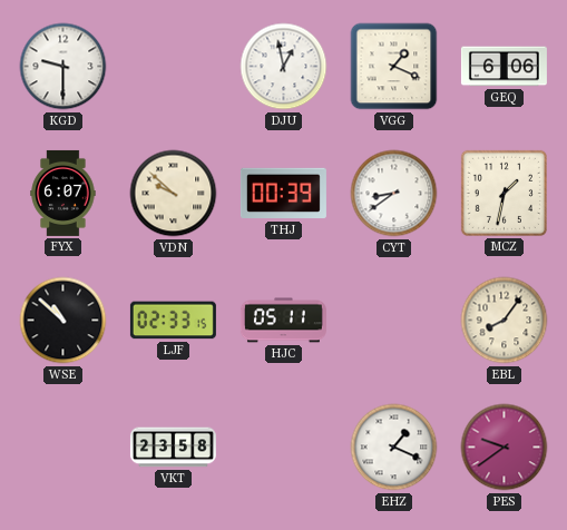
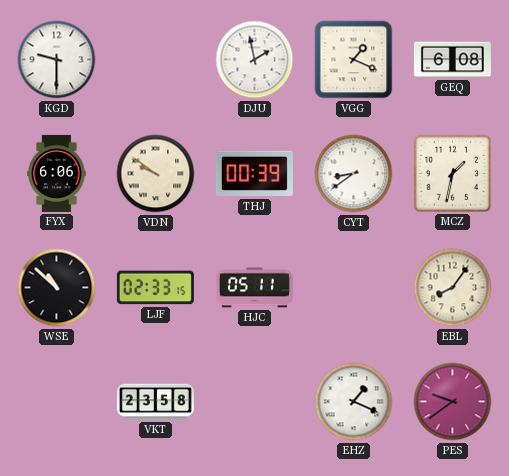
DJU: 12:58 -> 1:58
GEQ: 6:06 -> 6:08
FYX: 6:07 -> 6:06
VDN: 9:52 -> 9:51
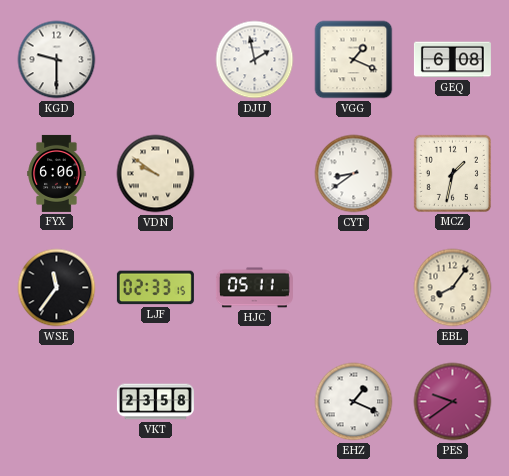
THJ: 00:39 -> none
WSE: 10:52 -> 11:36
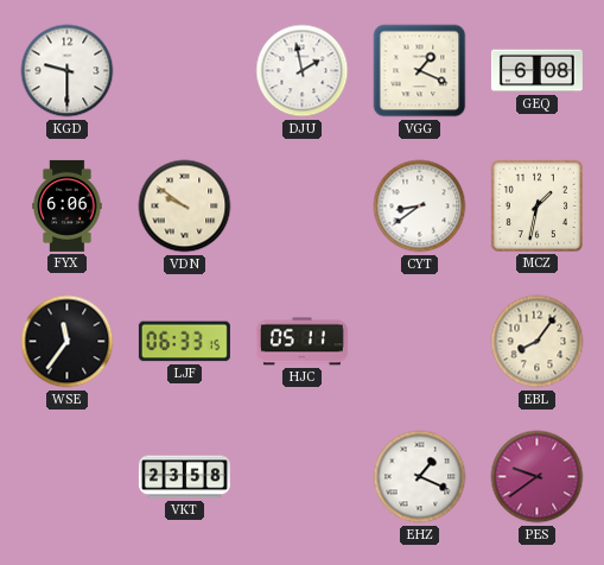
LJF: 02:33 -> 06:33
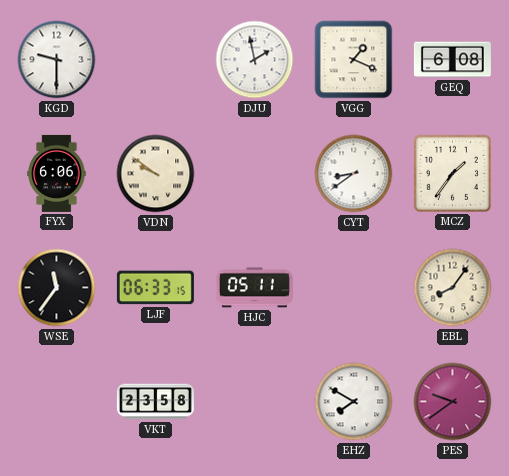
MCZ: 1:32 -> 1:36
EHZ: 1:19 -> 7:50
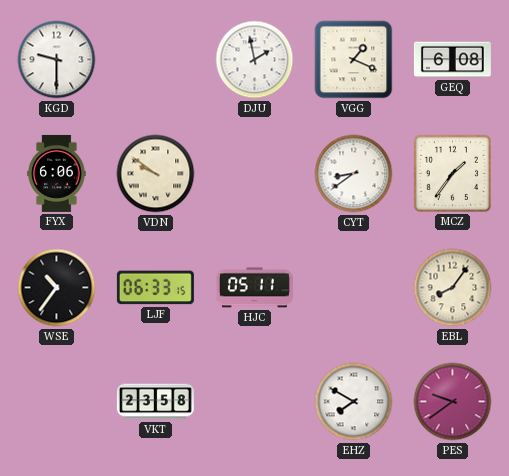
WSE: 11:36 -> 10:36
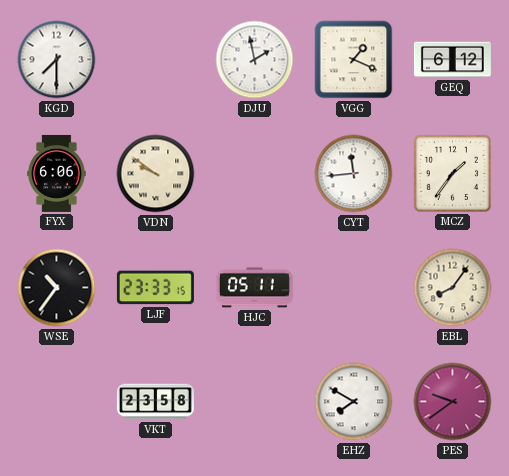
KGD: 9:30 -> 7:30
GEQ: 6:08 -> 6:12
CYT: 8:39 -> 11:44
LJF: 06:33 -> 23:33
